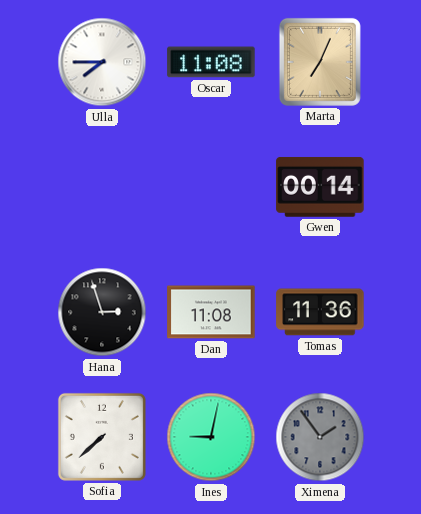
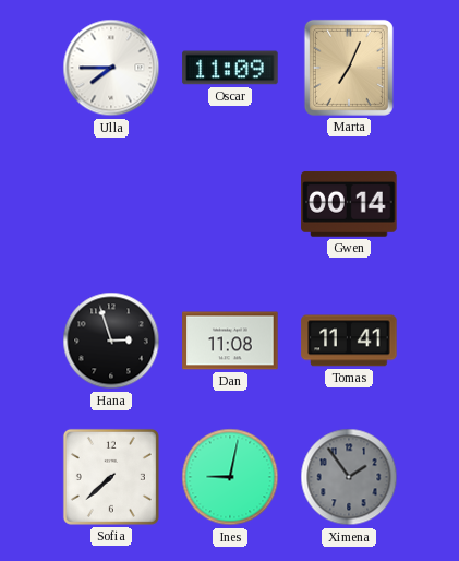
Oscar: 11:08 -> 11:09
Tomas: 11:36 -> 11:41
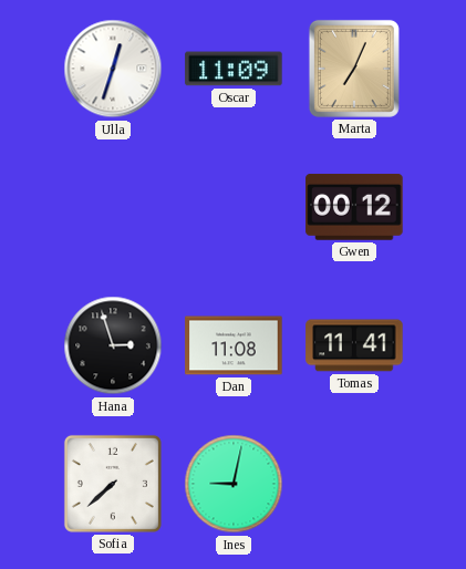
Ulla: 7:45 -> 12:33
Gwen: 00:14 -> 00:12
Ximena: 1:54 -> none
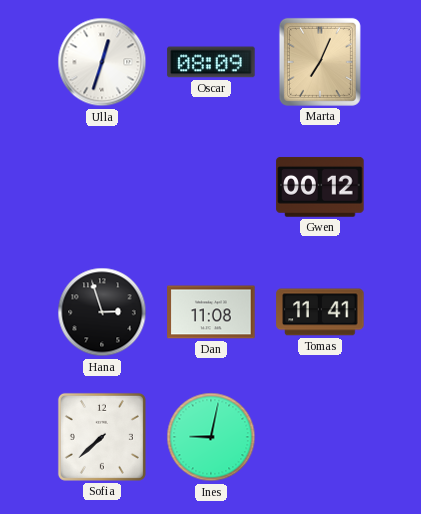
Oscar: 11:09 -> 08:09
